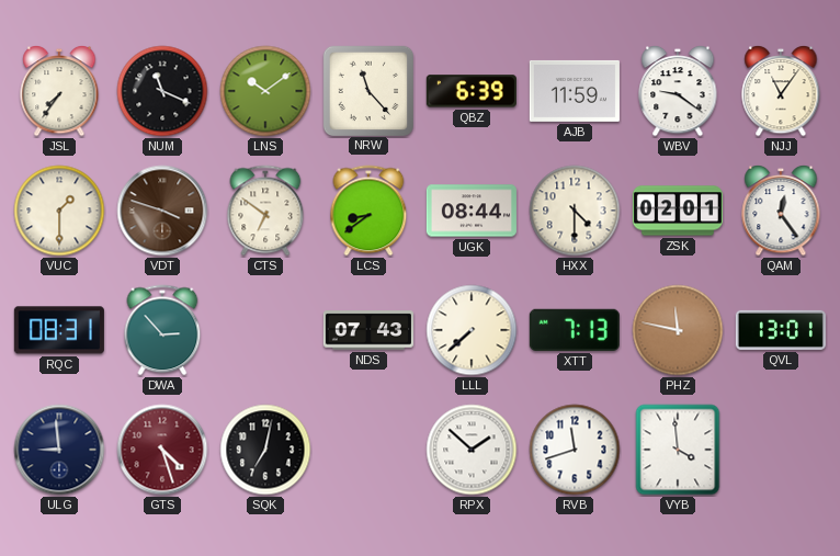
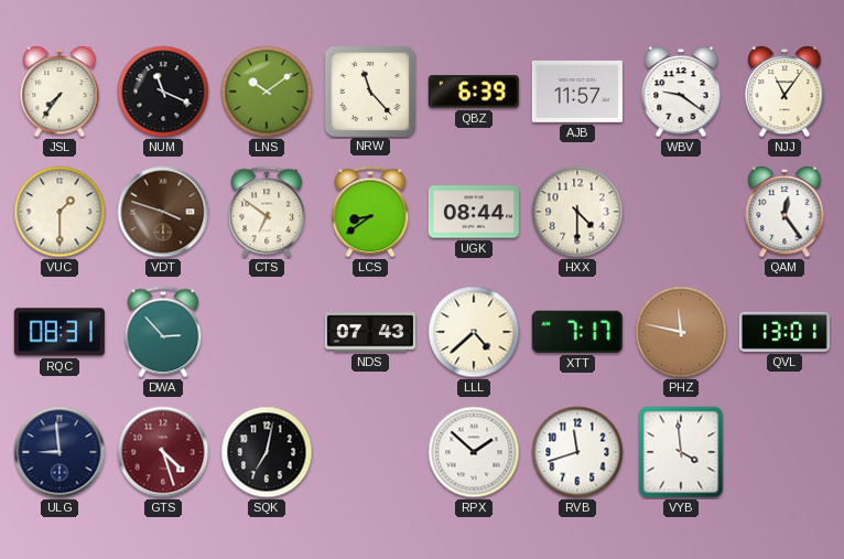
AJB: 11:59 -> 11:57
ZSK: 02:01 -> none
LLL: 7:38 -> 4:38
XTT: 7:13 -> 7:17
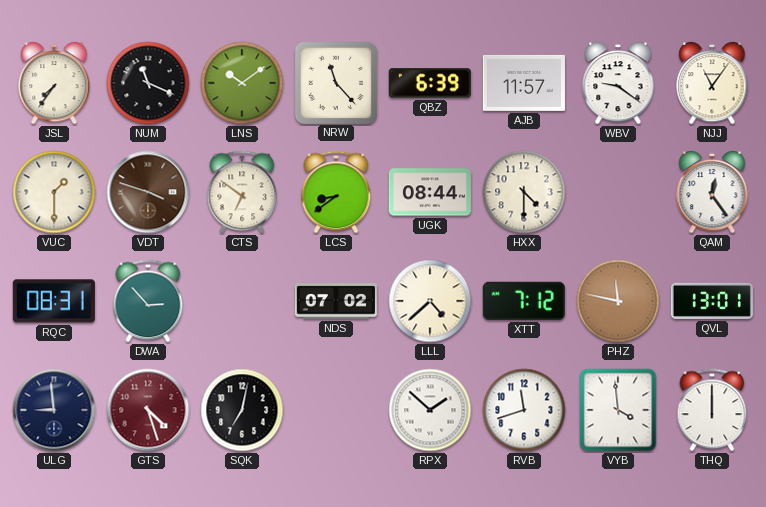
NDS: 07:43 -> 07:02
XTT: 7:17 -> 7:12
THQ: none -> 12:00
